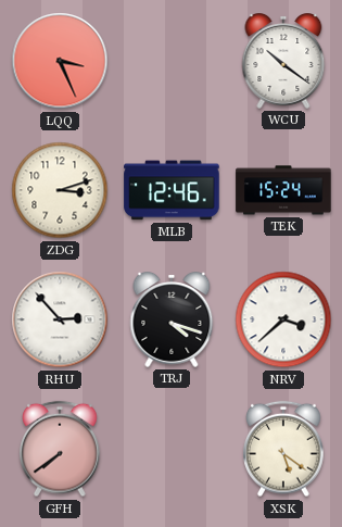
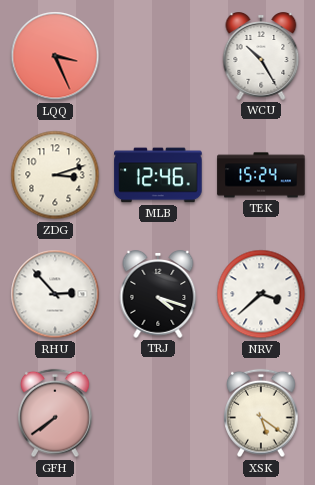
WCU: 10:21 -> 10:25
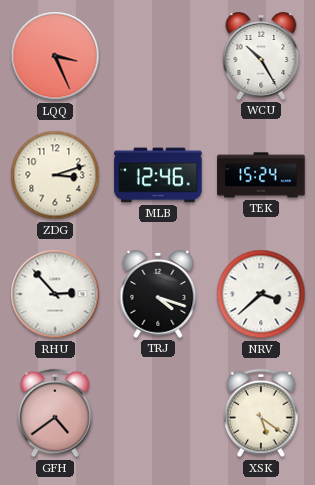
GFH: 7:39 -> 4:39
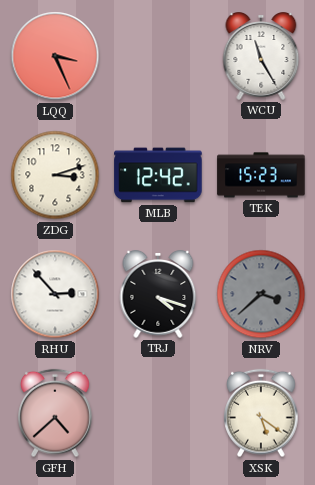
WCU: 10:25 -> 11:25
MLB: 12:46 -> 12:42
TEK: 15:24 -> 15:23
NRV dial: white -> grey
GFH: 4:39 -> 4:38
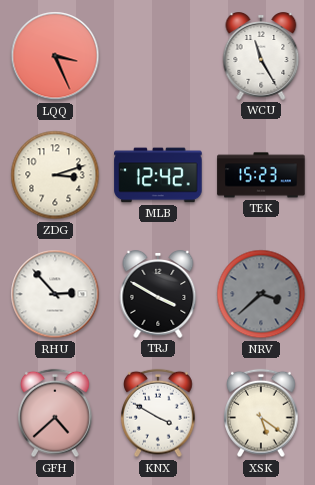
TRJ: 4:18 -> 3:50
KNX: none -> 3:50
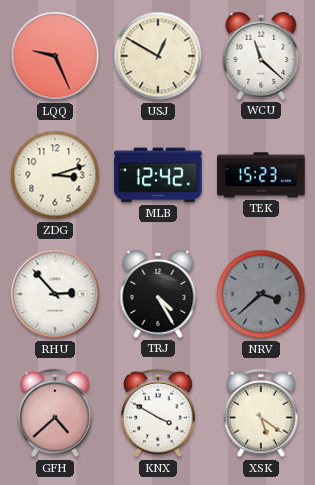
LQQ: 3:26 -> 9:26
USJ: none -> 12:50
WCU: 11:25 -> 11:22
TRJ: 3:50 -> 4:25
